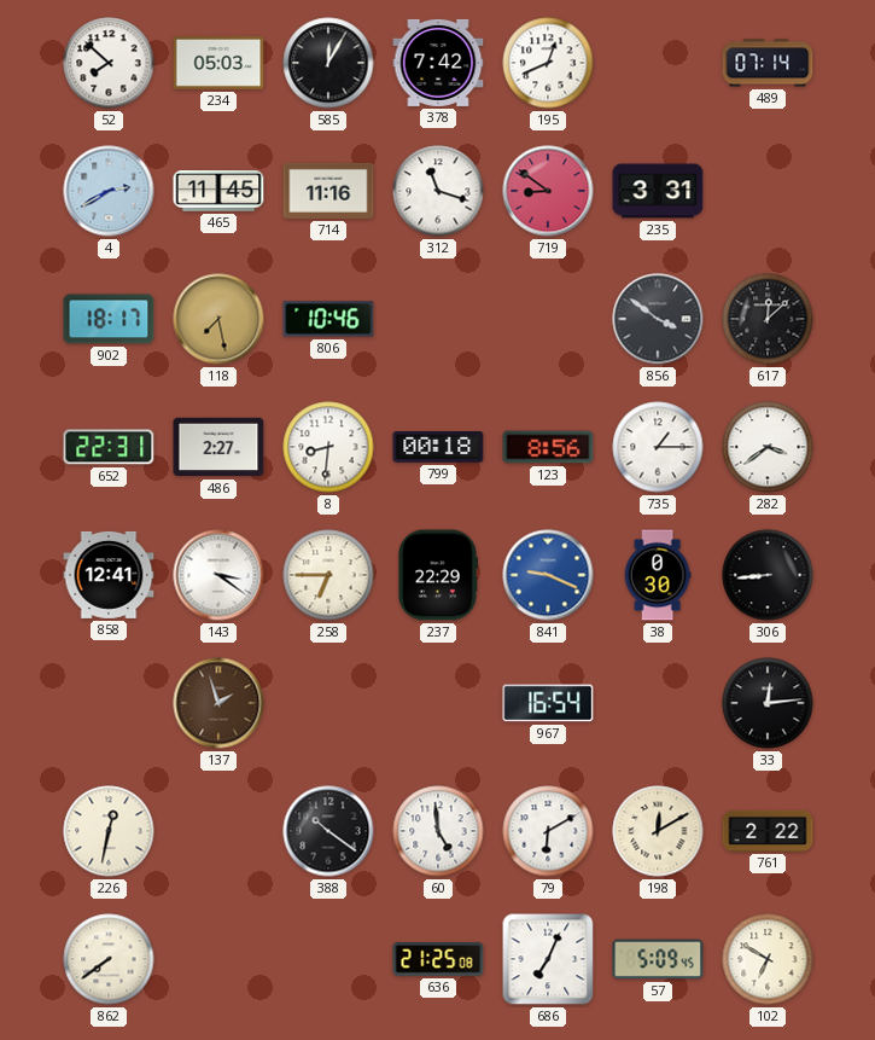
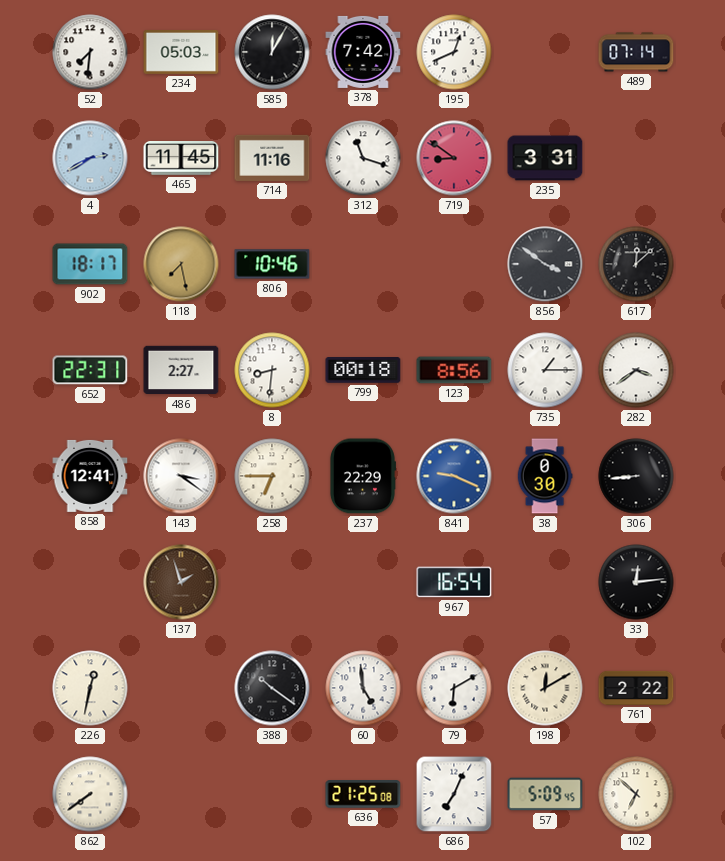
52: 7:52 -> 7:31
102: 6:50 -> 6:52
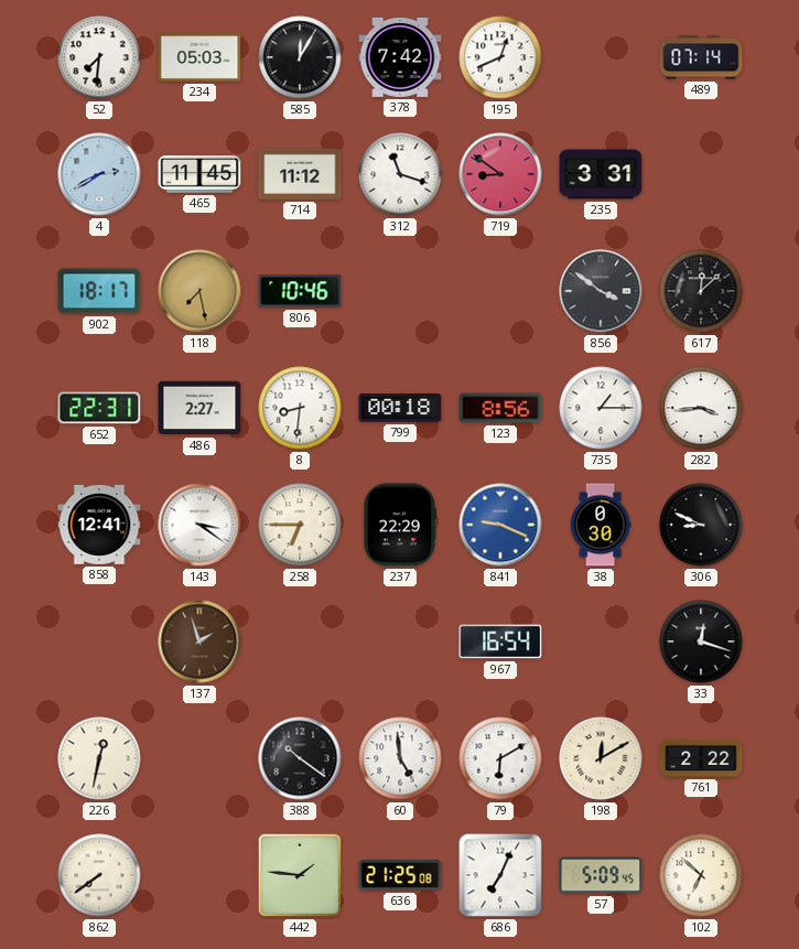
714: 11:16 -> 11:12
282: 3:39 -> 3:44
306: 8:44 -> 8:49
33: 12:14 -> 12:18
442: none -> 1:46
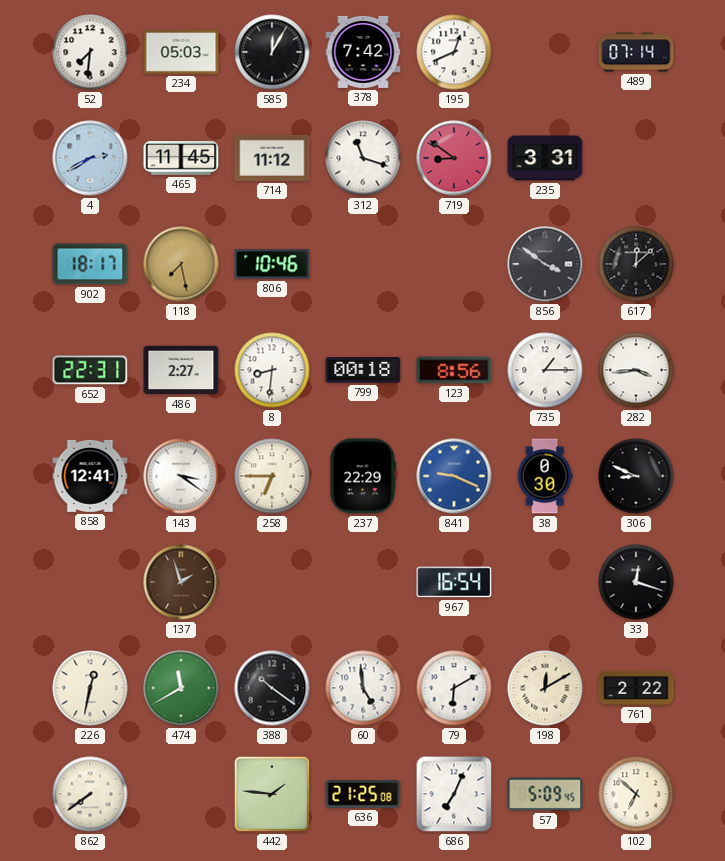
474: none -> 11:40
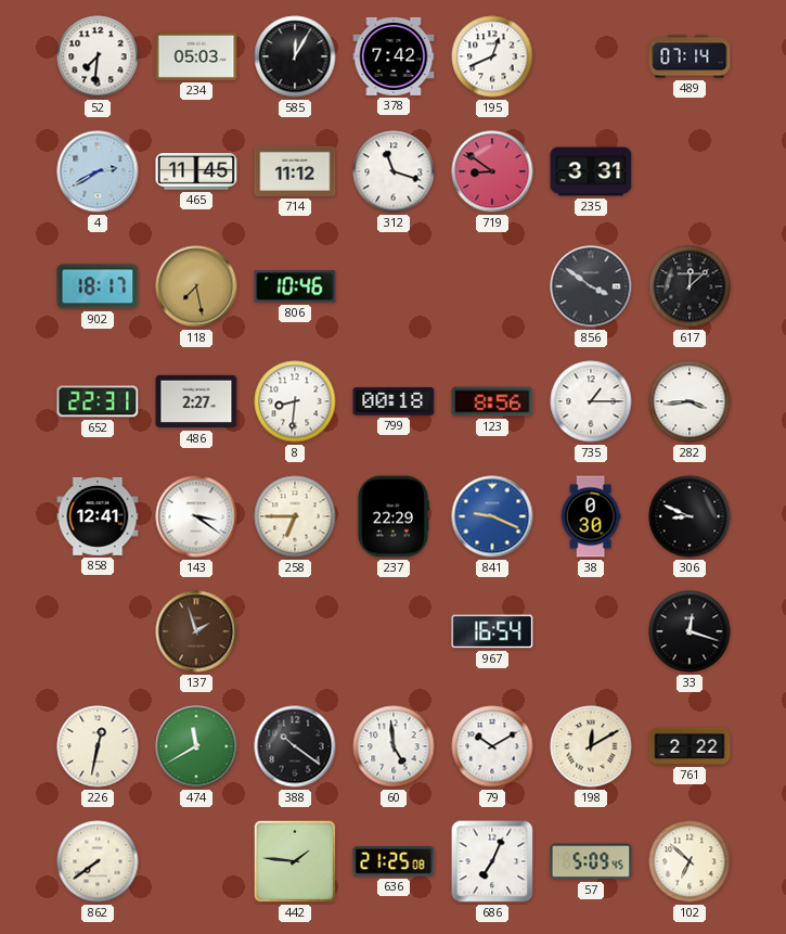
79: 6:10 -> 10:10
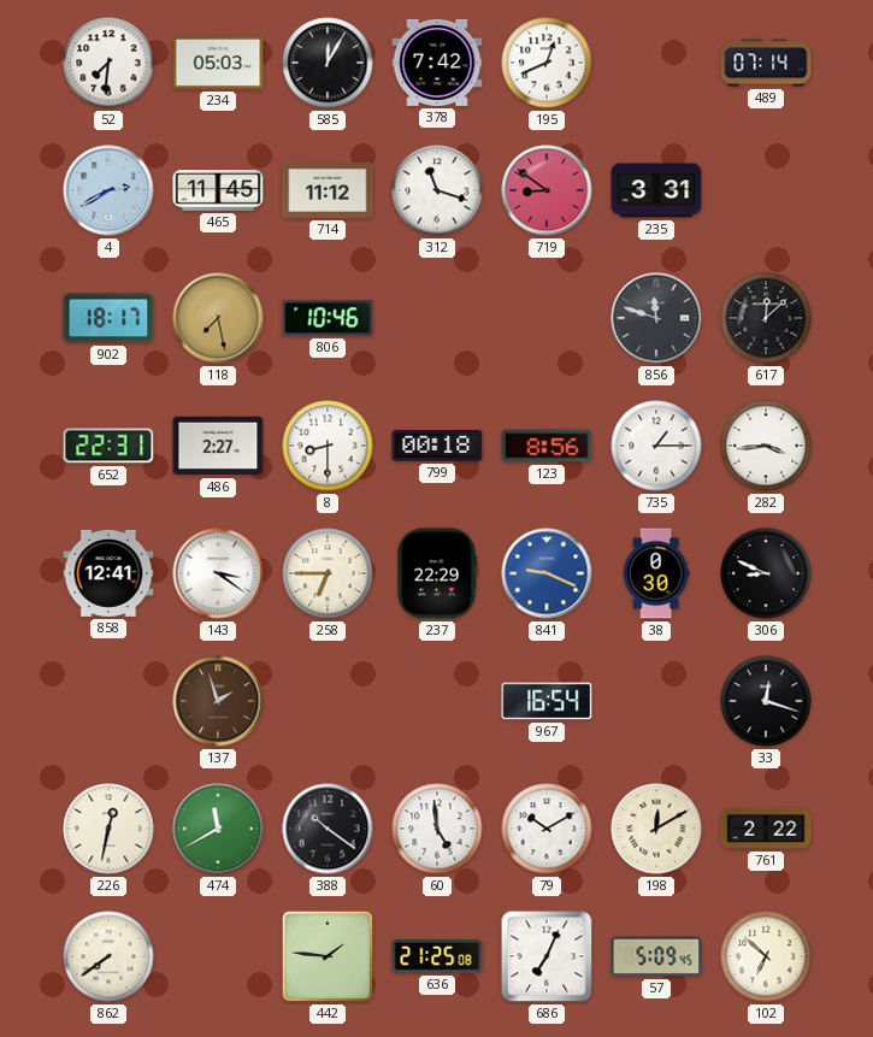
856: 3:51 -> 11:48
8: 8:31 -> 8:30
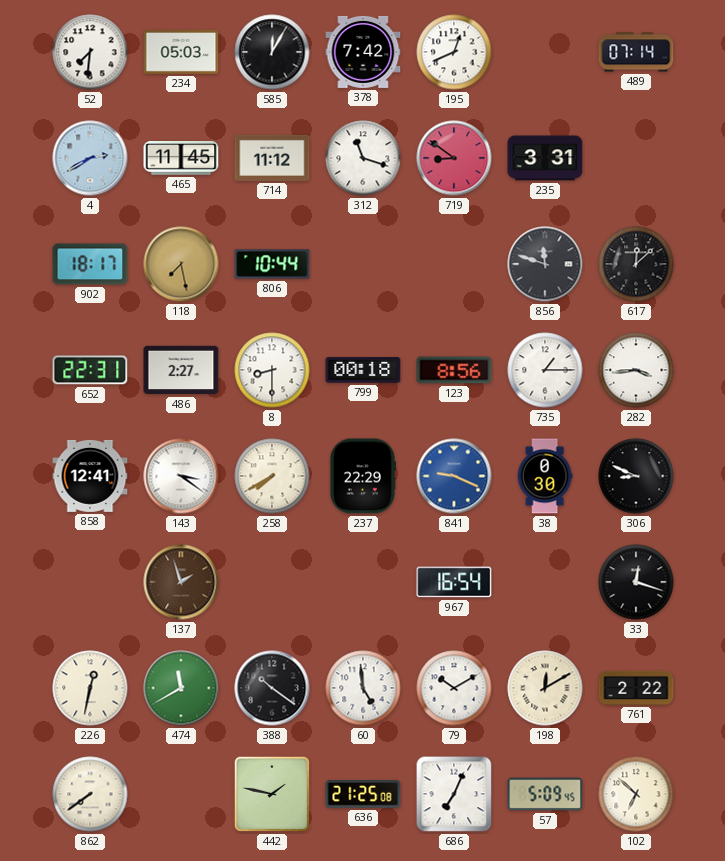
806: 10:46 -> 10:44
258: 6:45 -> 7:40
442: 1:46 -> 1:47
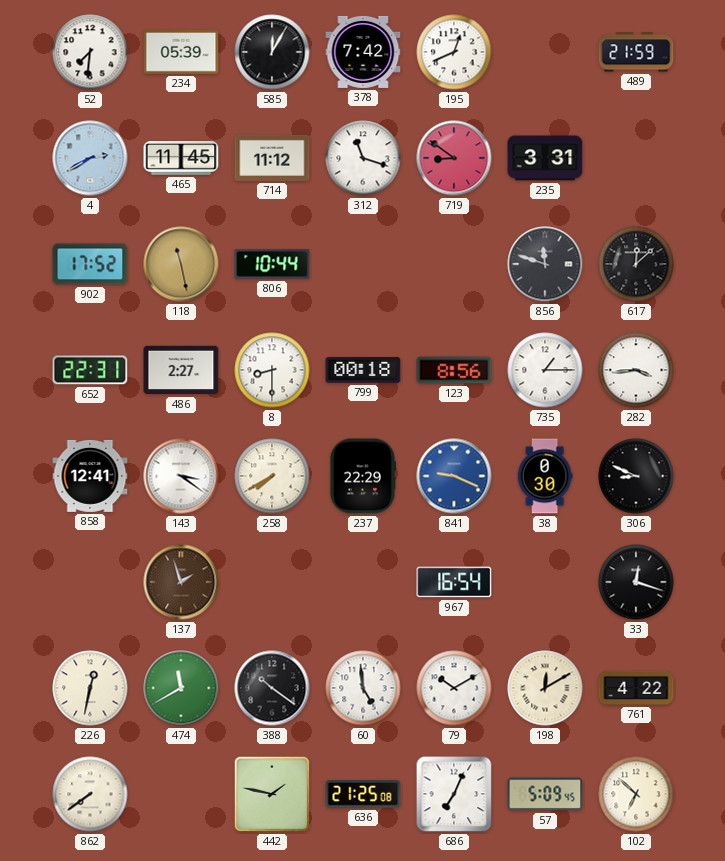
234: 05:03 -> 05:39
489: 07:14 -> 21:59
902: 18:17 -> 17:52
118: 7:28 -> 11:28
761: 2:22 -> 4:22
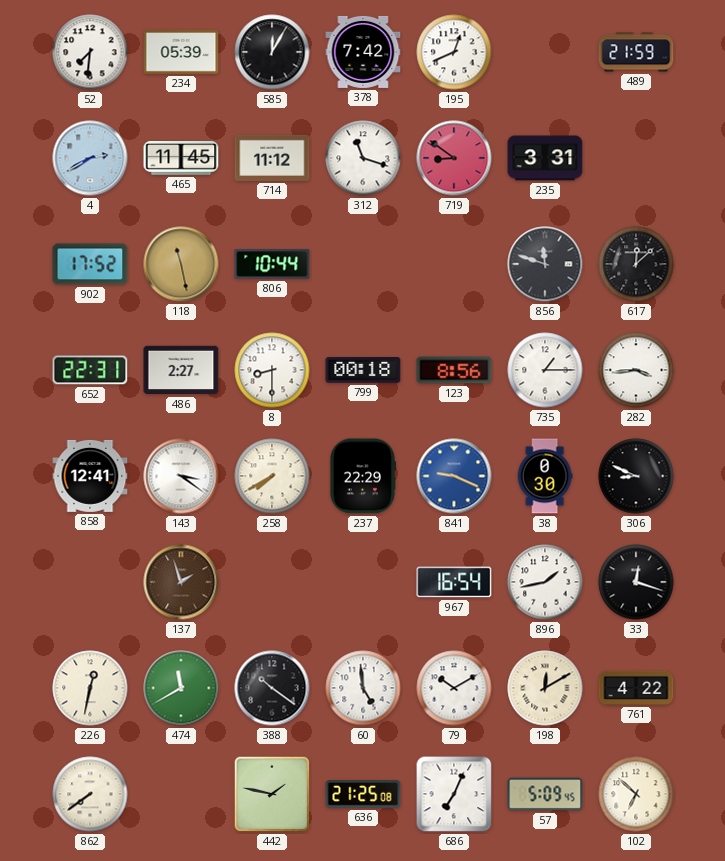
896: none -> 1:43
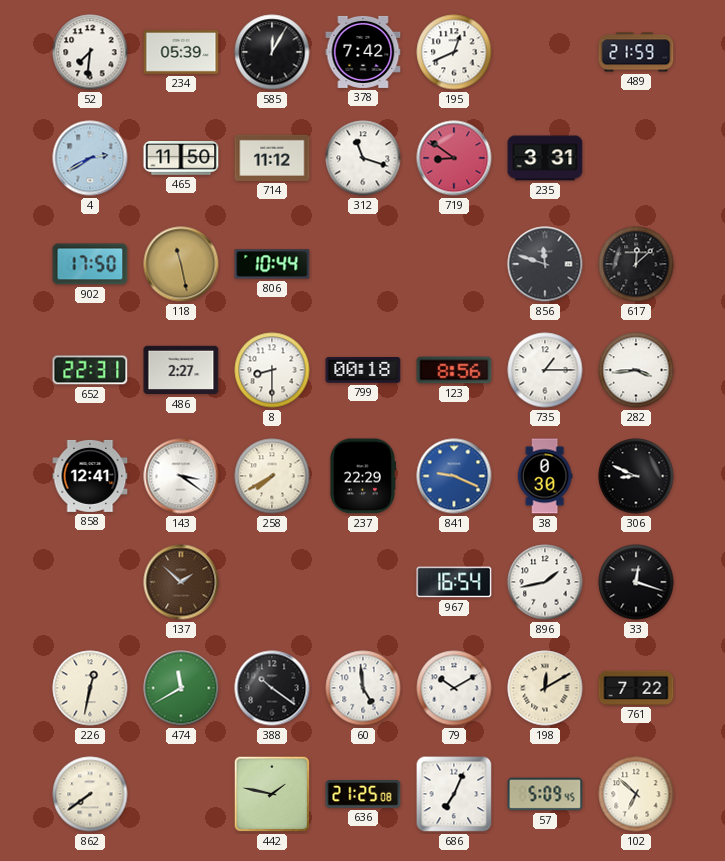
465: 11:45 -> 11:50
902: 17:52 -> 17:50
137: 1:57 -> 1:52
761: 4:22 -> 7:22
